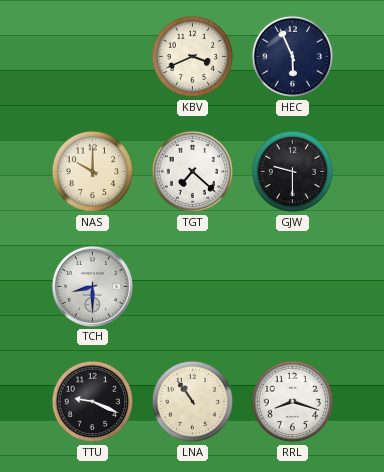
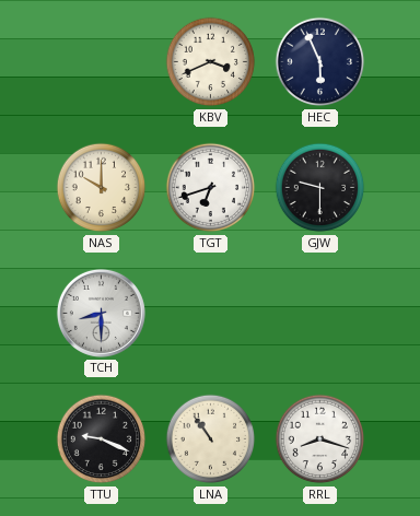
TGT: 7:22 -> 6:42
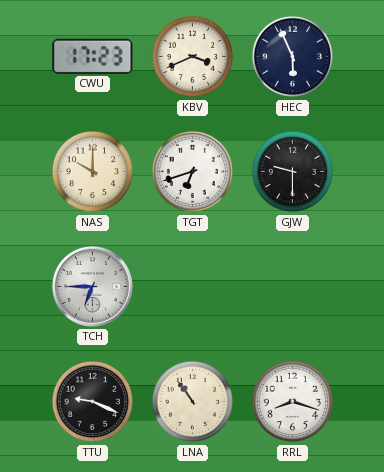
CWU: none -> 17:23
TCH: 8:30 -> 6:45
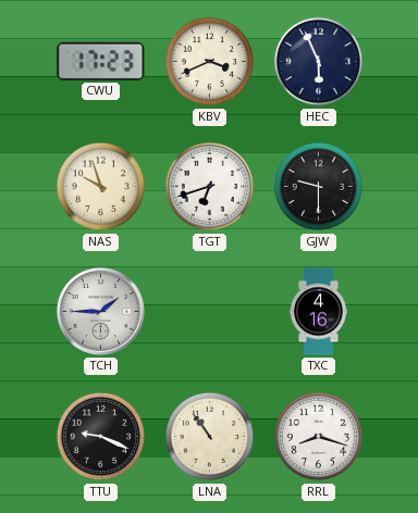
NAS: 10:00 -> 9:57
TCH: 6:45 -> 1:45
TXC: none -> 4:16
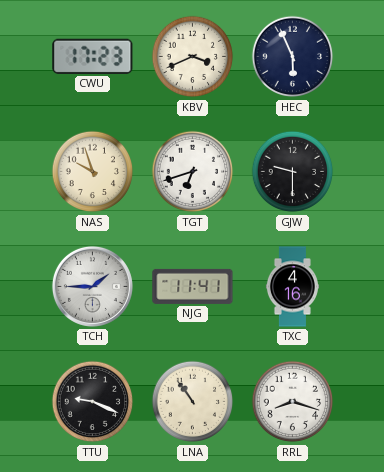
NJG: none -> 11:41
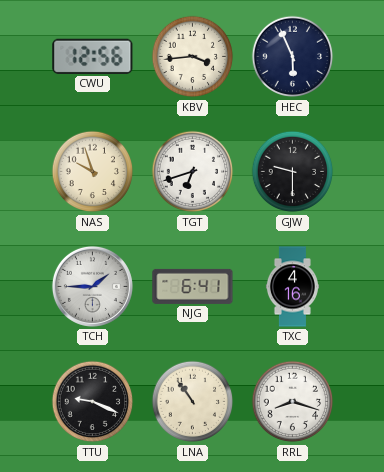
CWU: 17:23 -> 12:56
KBV: 3:41 -> 3:44
NJG: 11:41 -> 6:41
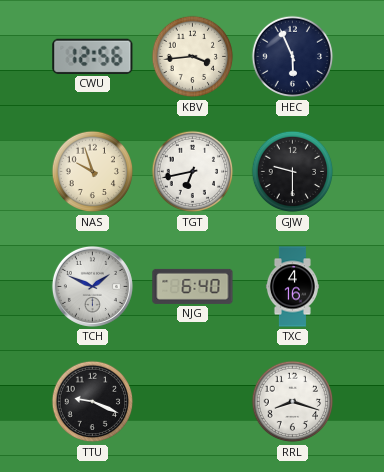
TGT: 6:42 -> 6:43
TCH: 1:45 -> 1:49
NJG: 6:41 -> 6:40
LNA: 10:54 -> none
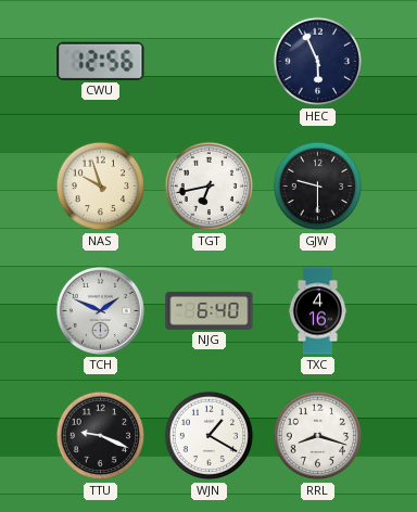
KBV: 3:44 -> none
WJN: none -> 1:20
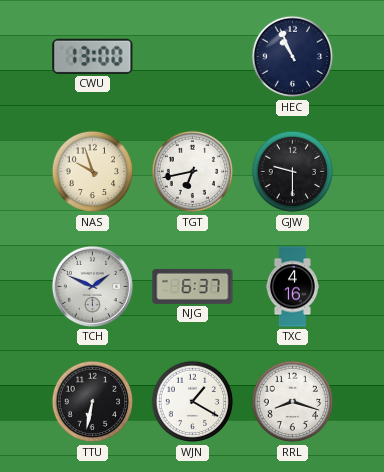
CWU: 12:56 -> 13:00
HEC: 5:56 -> 10:56
NJG: 6:40 -> 6:37
TTU: 9:19 -> 6:32
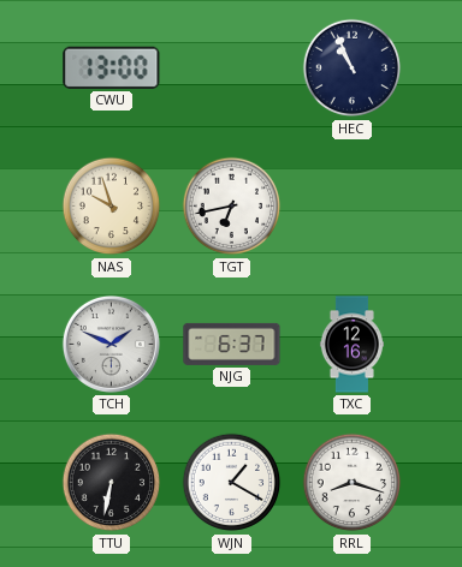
GJW: 9:30 -> none
TXC: 4:16 -> 12:16
